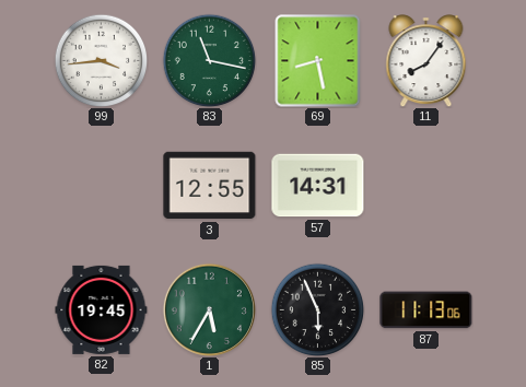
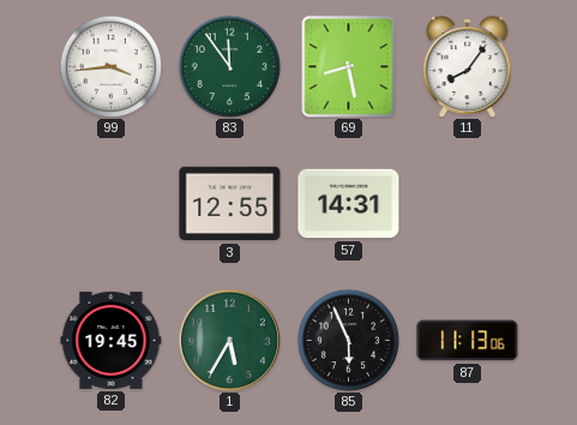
83: 11:17 -> 11:54
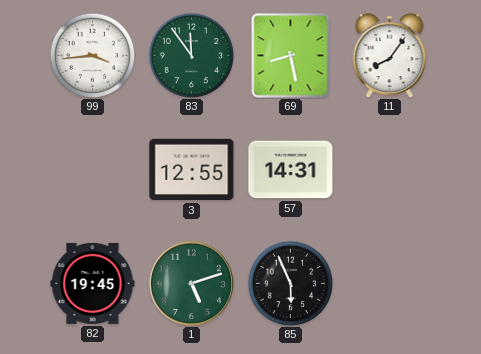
1: 5:35 -> 5:12
87: 11:13 -> none
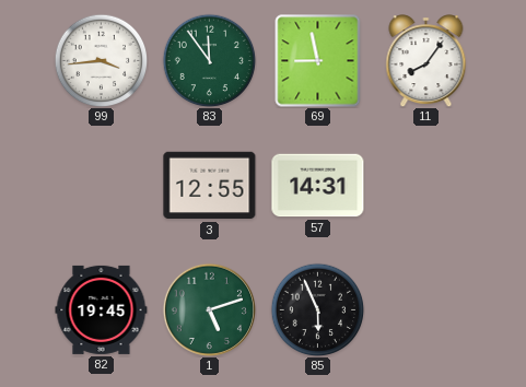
69: 8:28 -> 8:58
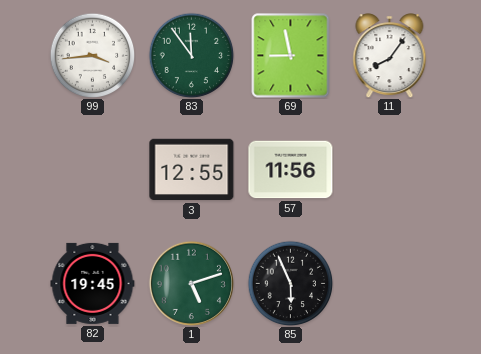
57: 14:31 -> 11:56
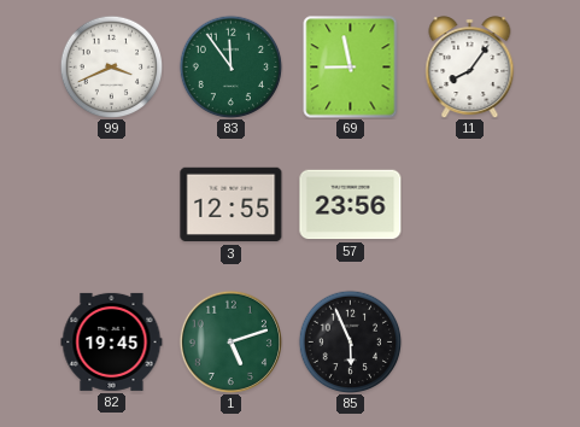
99: 3:44 -> 3:41
57: 11:56 -> 23:56
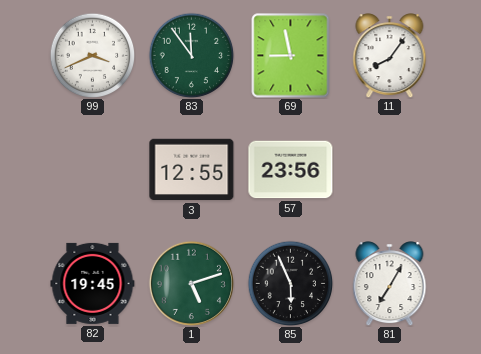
81: none -> 7:05
